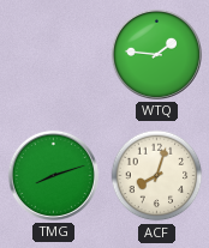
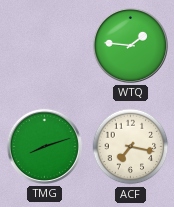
ACF: 8:03 -> 7:17
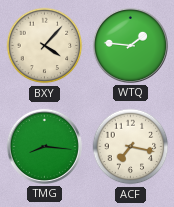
BXY: none -> 4:07
TMG: 8:12 -> 8:16
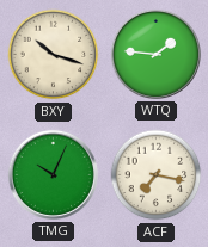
BXY: 4:07 -> 10:18
TMG: 8:16 -> 10:04
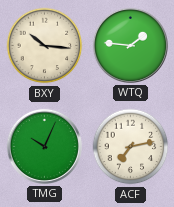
BXY: 10:18 -> 10:16
ACF: 7:17 -> 7:13
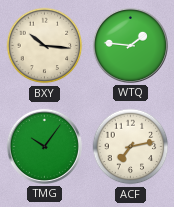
TMG: 10:04 -> 10:06
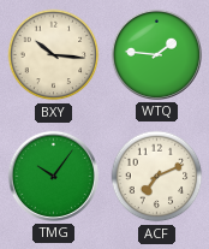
ACF: 7:13 -> 7:11
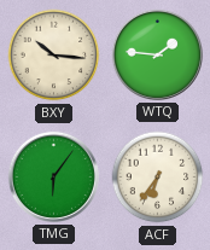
TMG: 10:06 -> 6:06
ACF: 7:11 -> 6:36
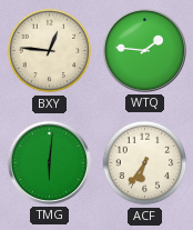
BXY: 10:16 -> 12:46
TMG: 6:06 -> 6:01
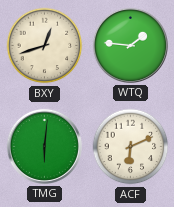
BXY: 12:46 -> 12:42
ACF: 6:36 -> 6:11
